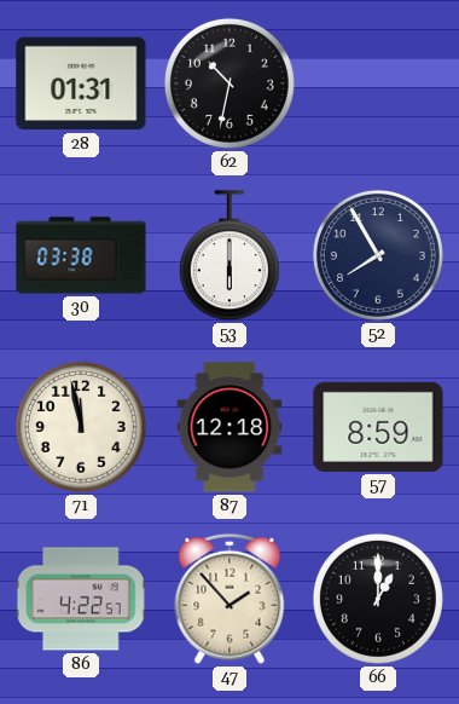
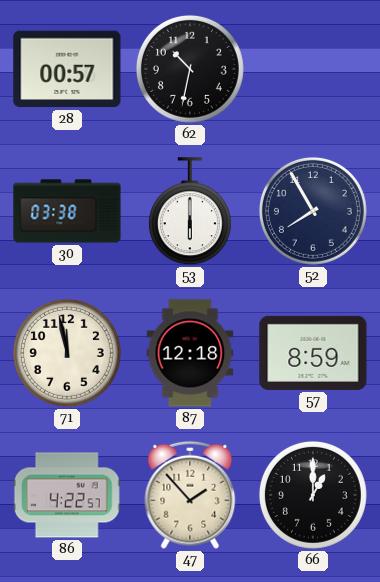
28: 01:31 -> 00:57
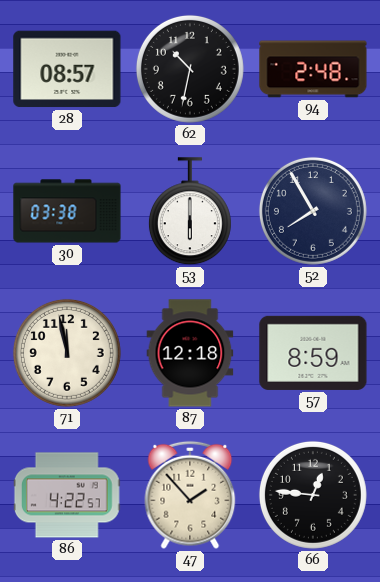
28: 00:57 -> 08:57
94: none -> 2:48
66: 1:00 -> 12:46
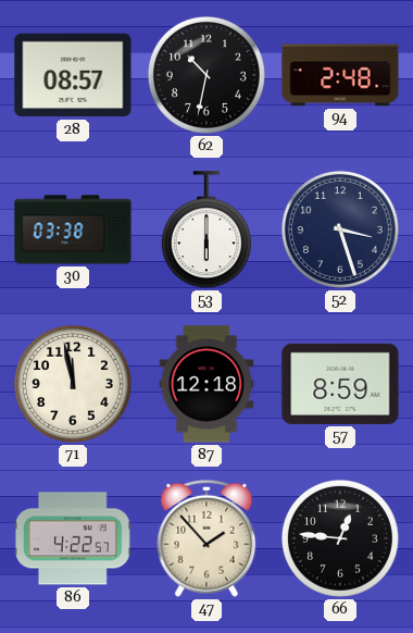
52: 7:55 -> 3:27
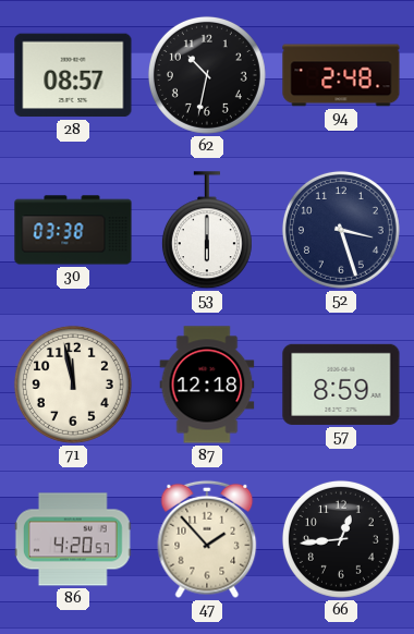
86: 4:22 -> 4:20
66: 12:46 -> 12:44
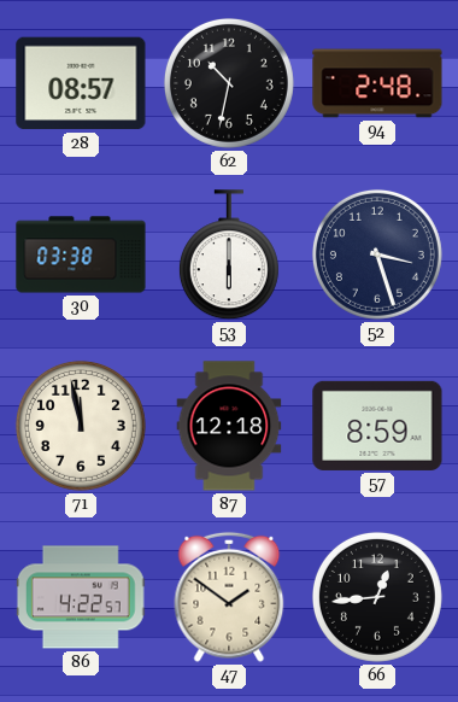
86: 4:20 -> 4:22
47: 1:53 -> 1:51
